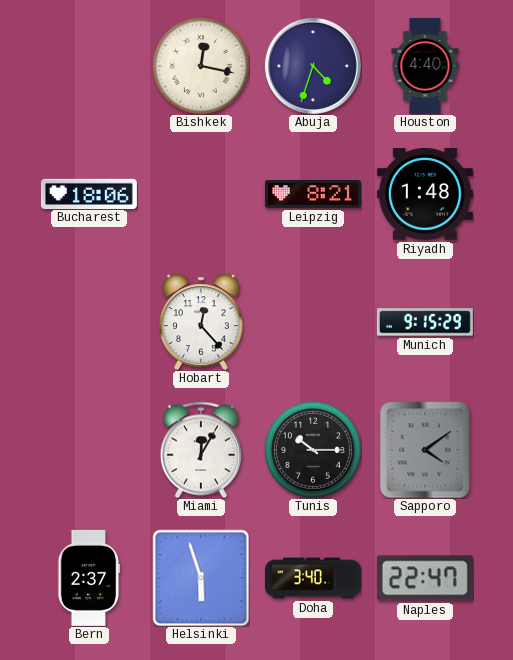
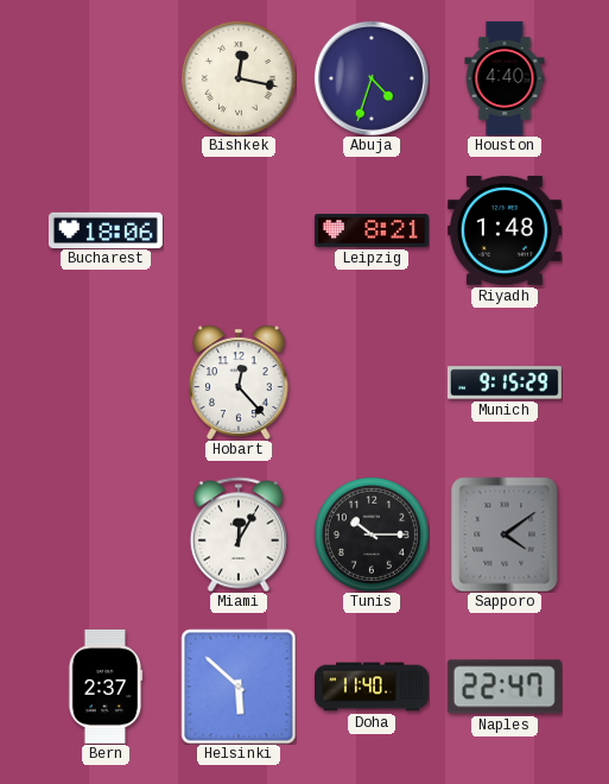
Helsinki: 5:57 -> 5:52
Doha: 3:40 -> 11:40
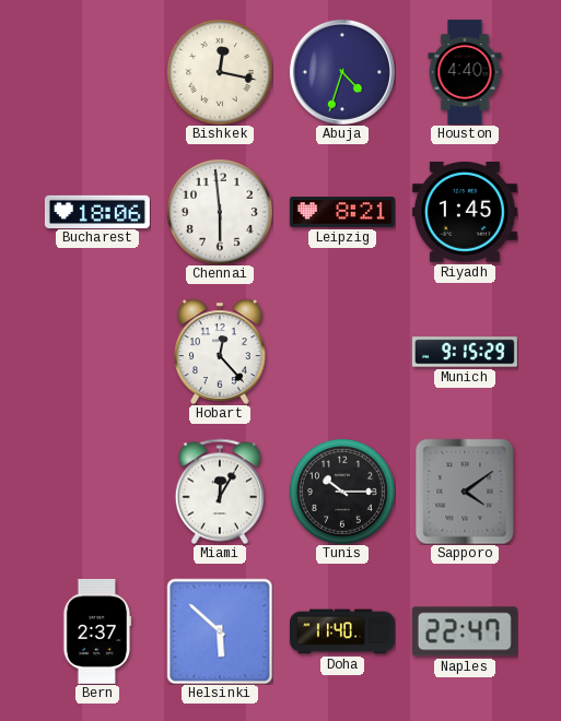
Chennai: none -> 5:59
Riyadh: 1:48 -> 1:45
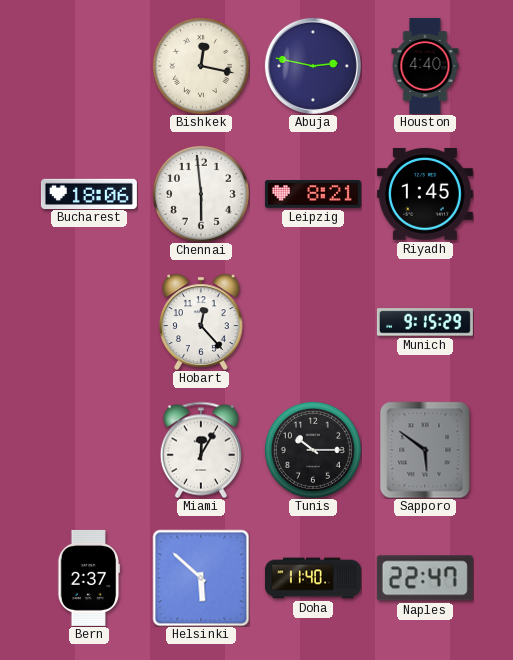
Abuja: 4:33 -> 2:47
Sapporo: 4:09 -> 5:51
